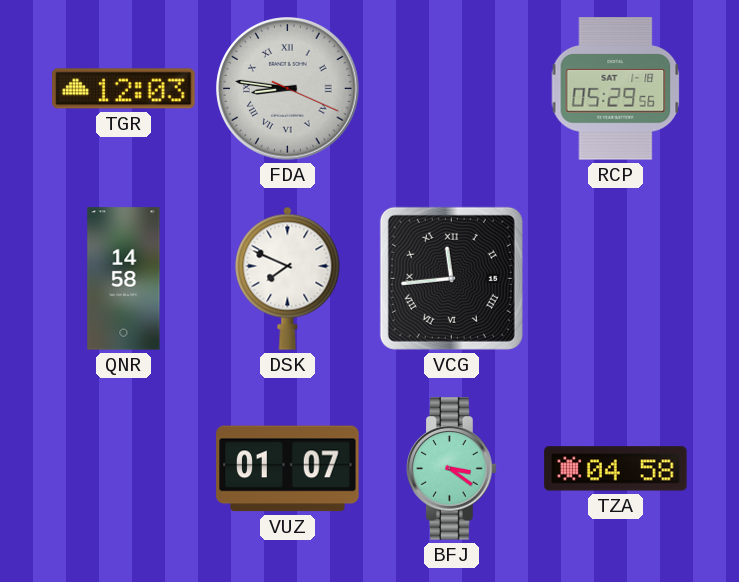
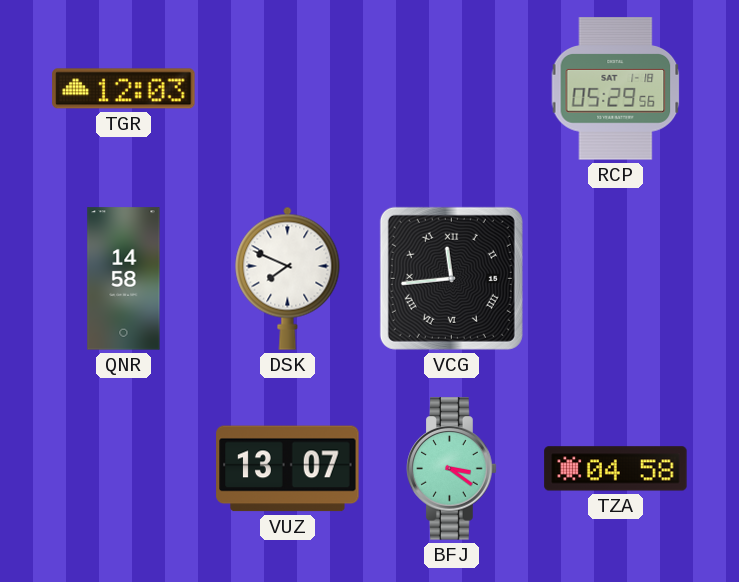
FDA: 8:46 -> none
VUZ: 01:07 -> 13:07
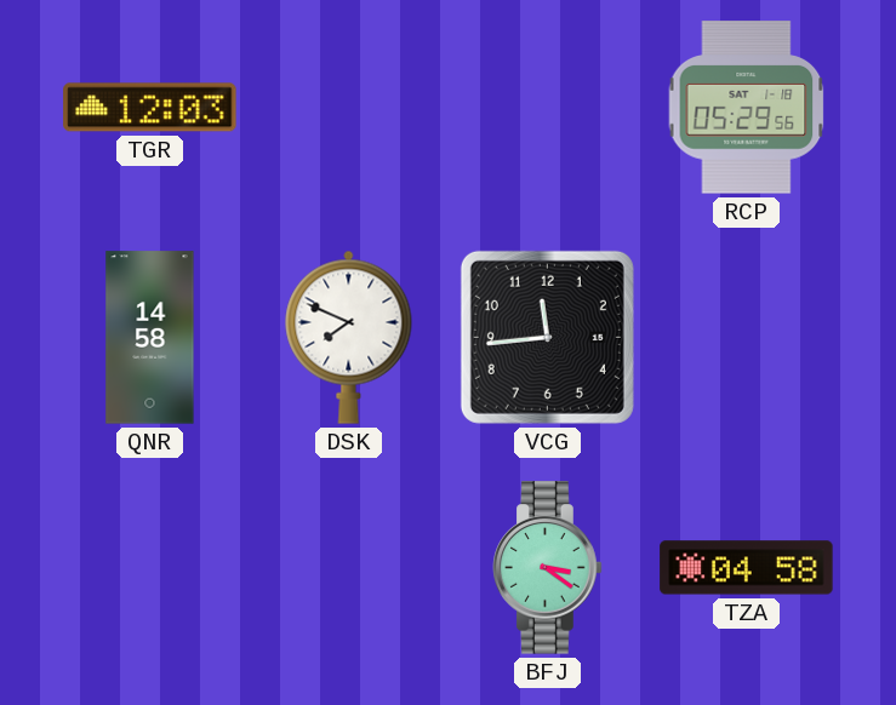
VCG numerals: Roman -> Arabic
VUZ: 13:07 -> none
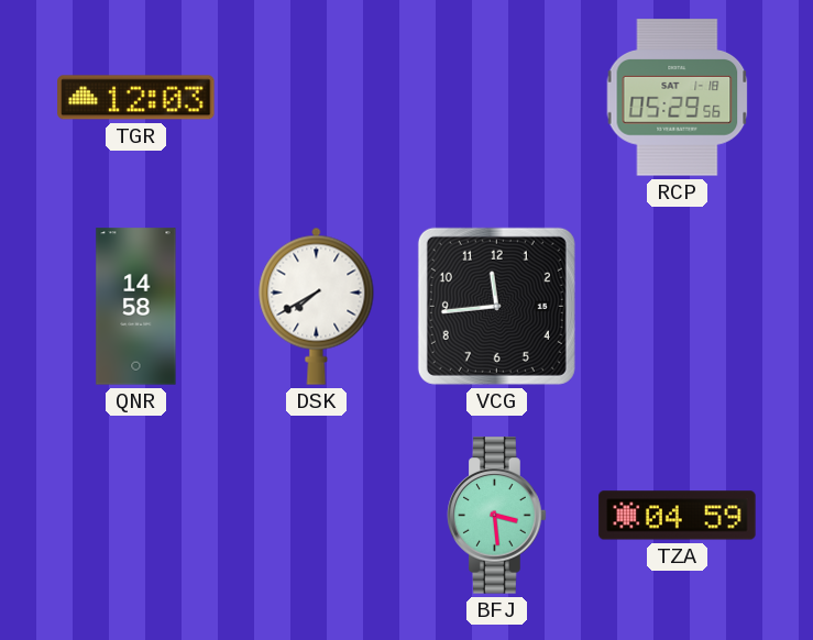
DSK: 7:49 -> 7:40
BFJ: 3:21 -> 3:29
TZA: 04:58 -> 04:59
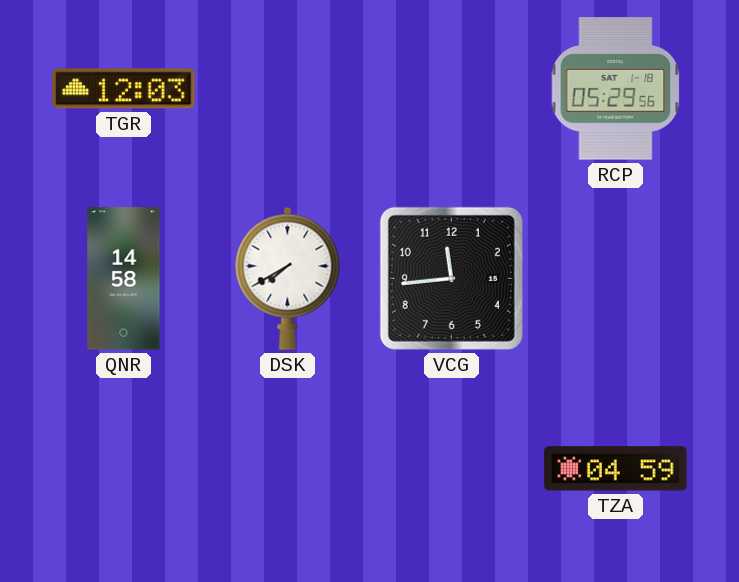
BFJ: 3:29 -> none
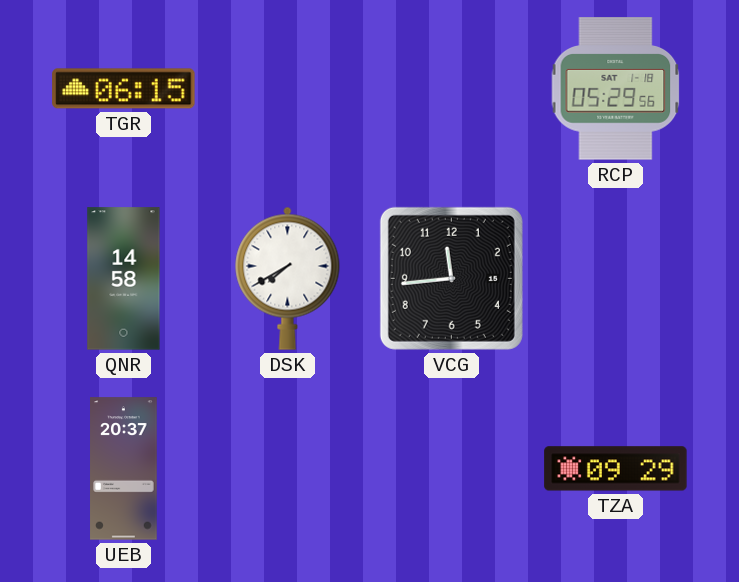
TGR: 12:03 -> 06:15
UEB: none -> 20:37
TZA: 04:59 -> 09:29
